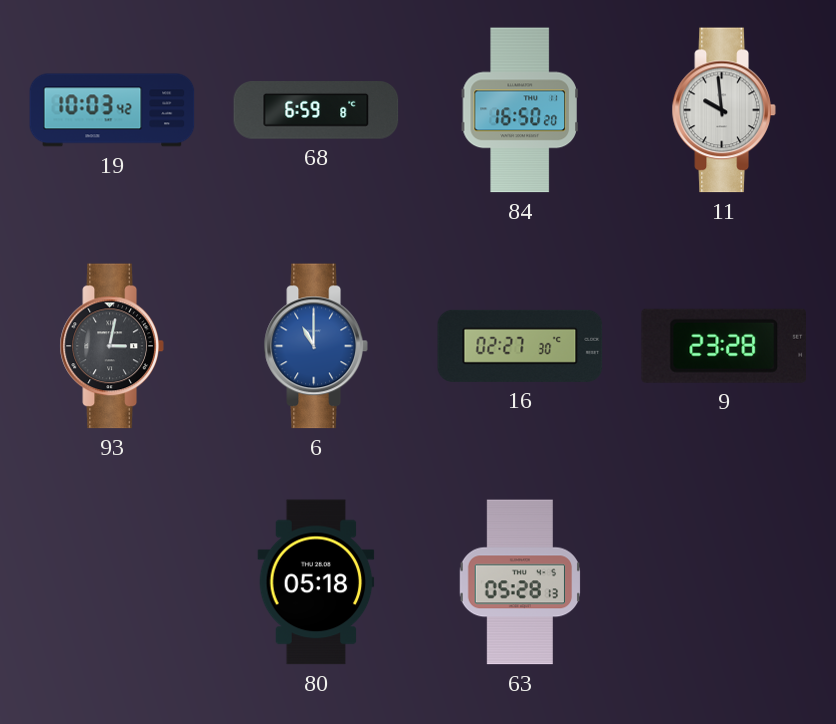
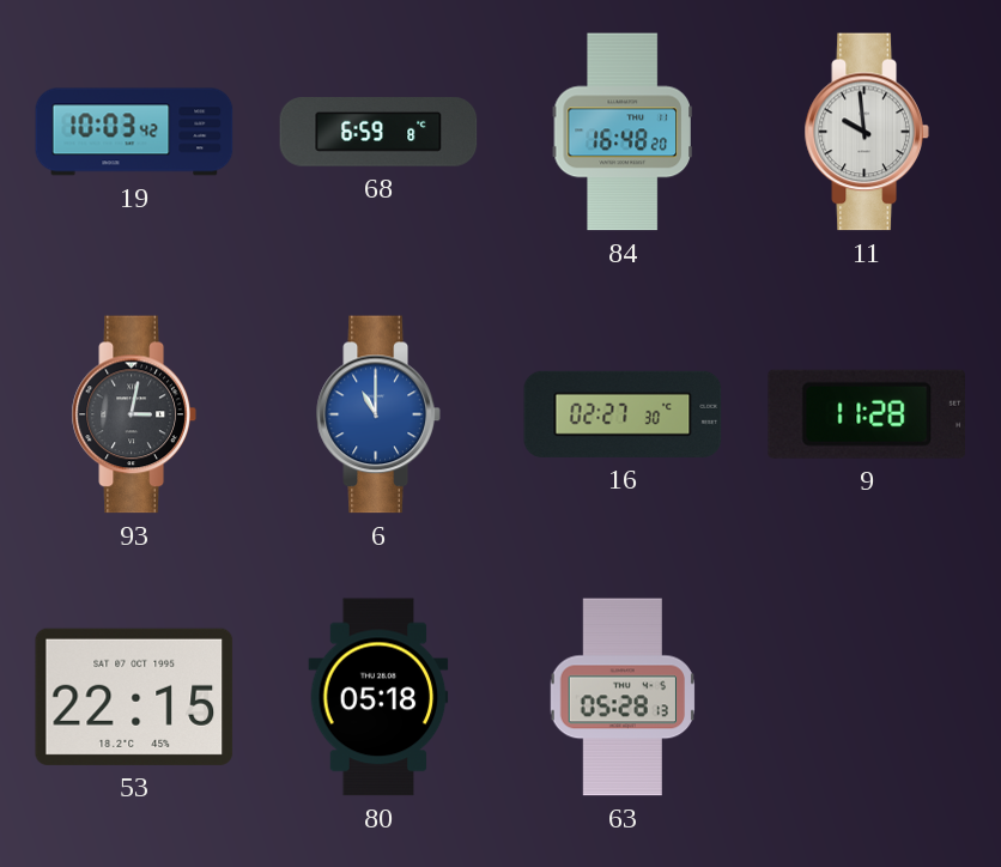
84: 16:50 -> 16:48
9: 23:28 -> 11:28
53: none -> 22:15
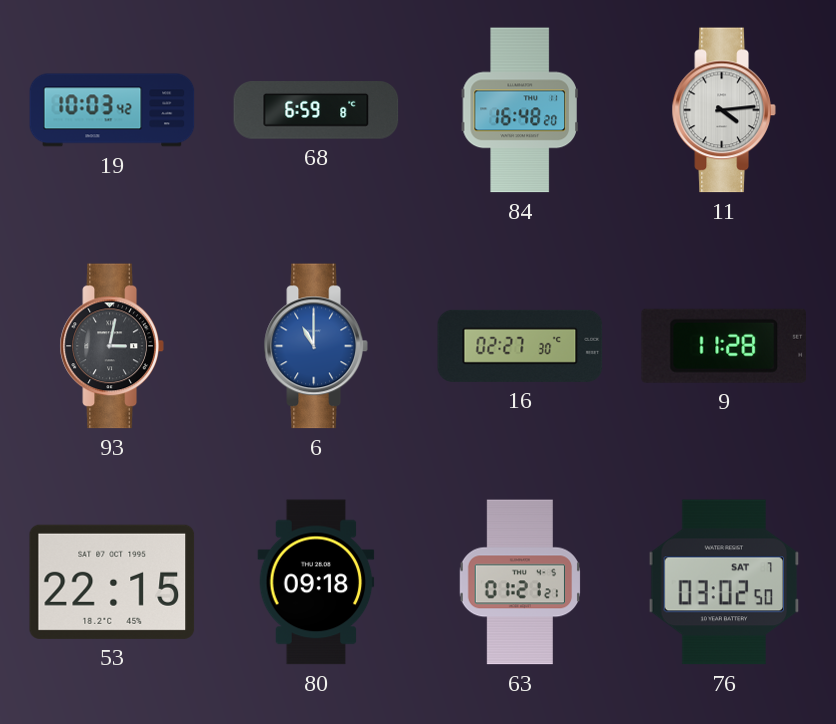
11: 9:59 -> 4:14
80: 05:18 -> 09:18
63: 05:28 -> 01:21
76: none -> 03:02
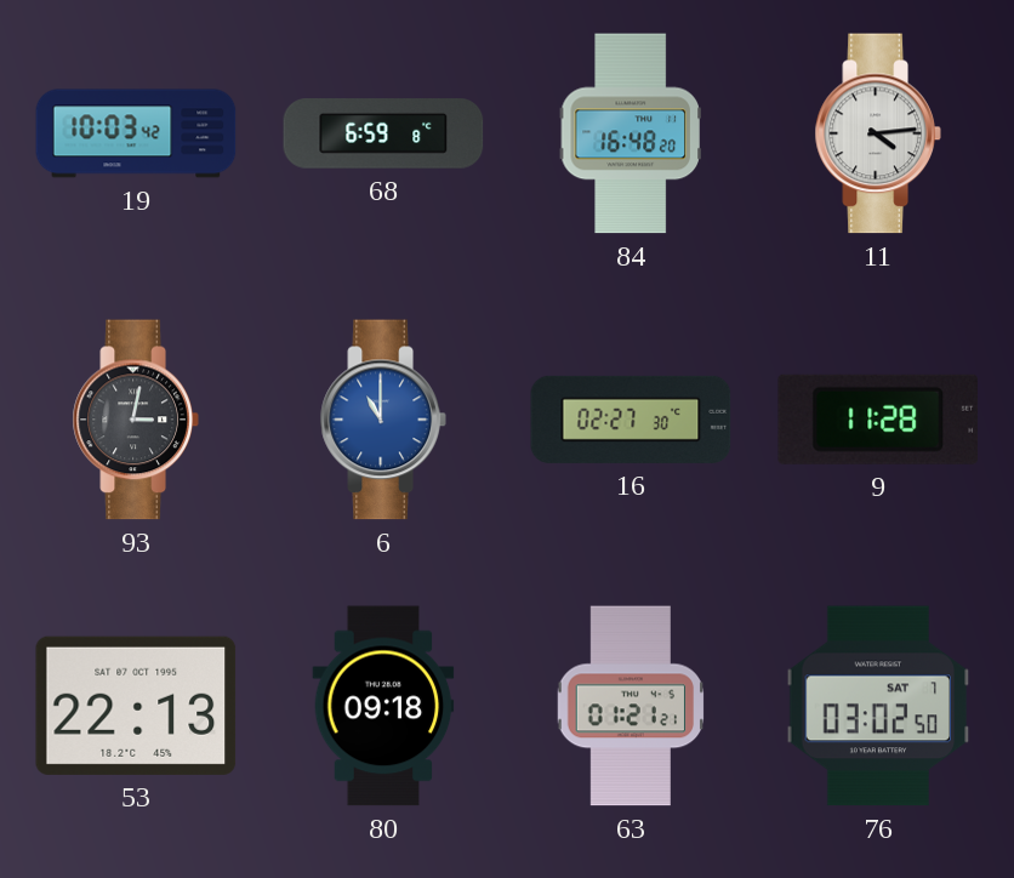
53: 22:15 -> 22:13
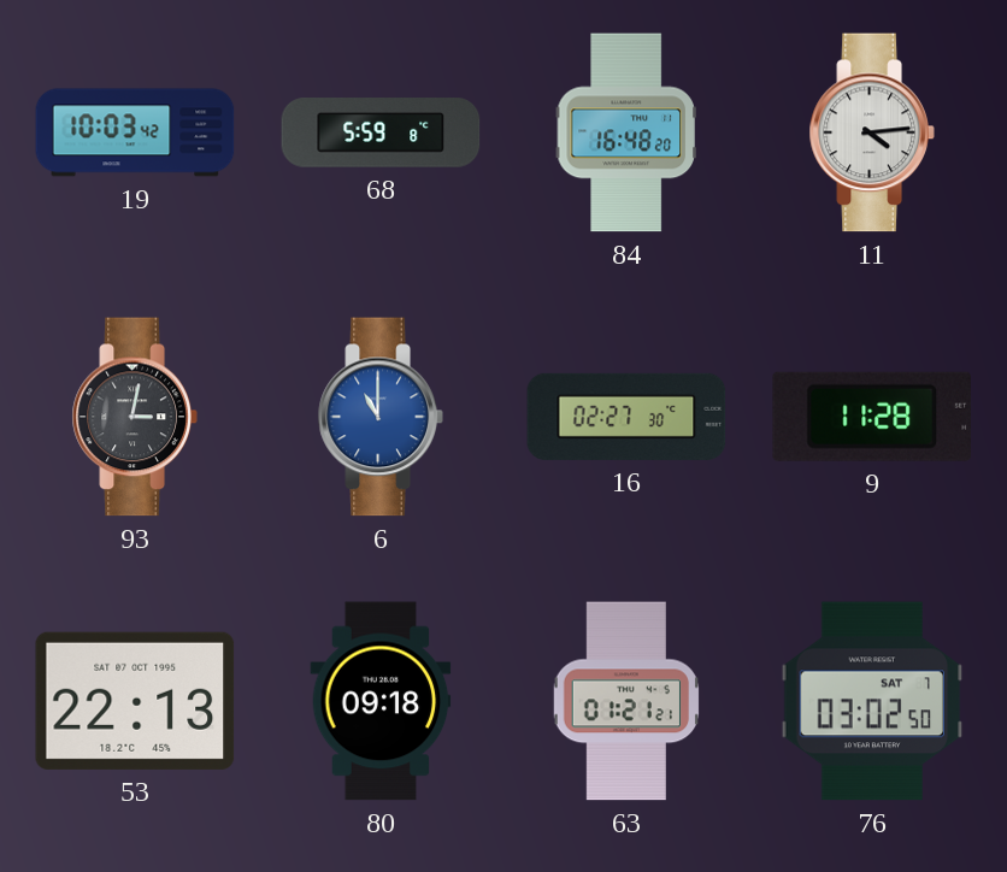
68: 6:59 -> 5:59
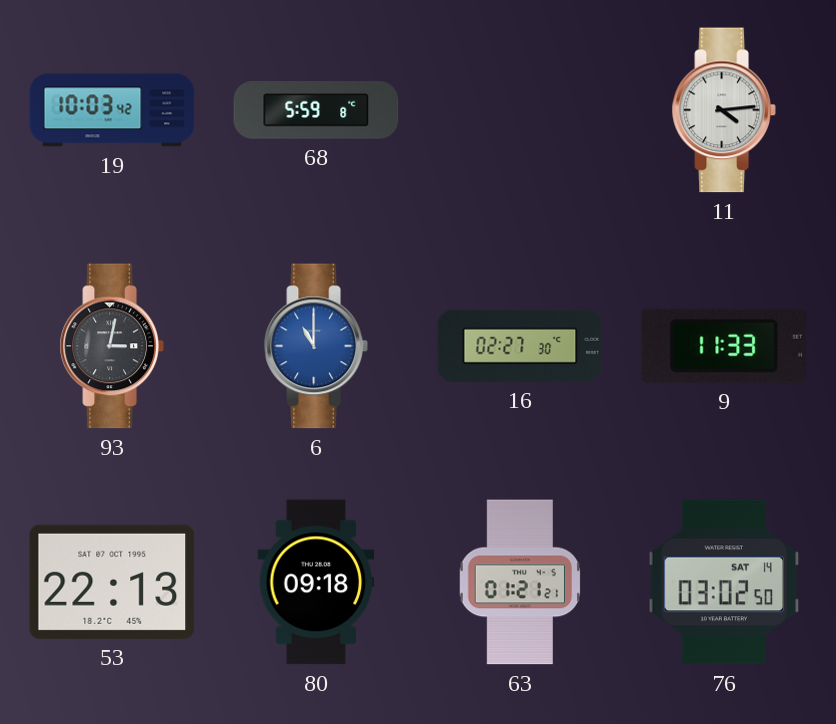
84: 16:48 -> none
9: 11:28 -> 11:33
76 date: SAT 7 -> SAT 14
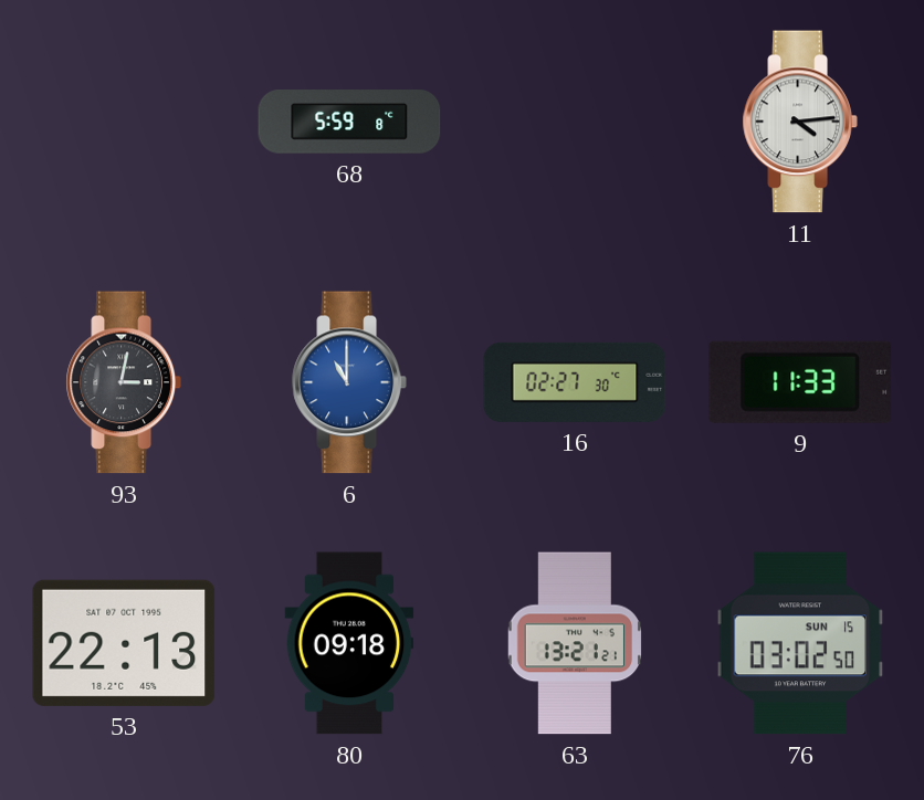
19: 10:03 -> none
63: 01:21 -> 13:21
76 date: SAT 14 -> SUN 15
